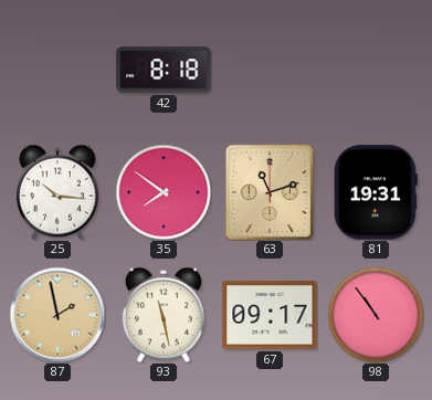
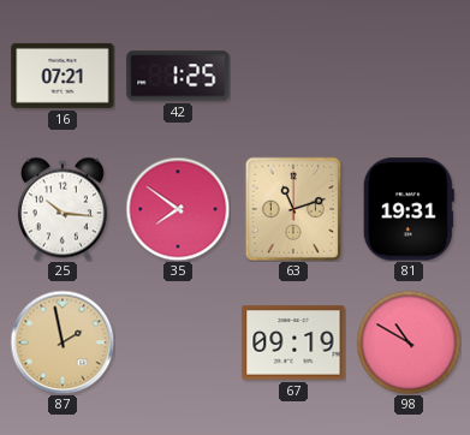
16: none -> 07:21
42: 8:18 -> 1:25
93: 11:28 -> none
67: 09:17 -> 09:19
98: 10:54 -> 10:50
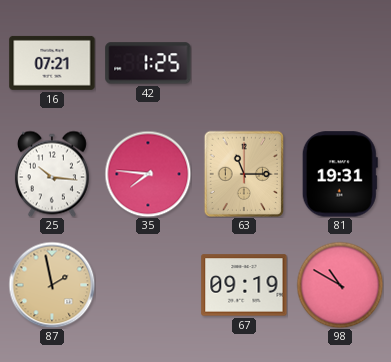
35: 7:51 -> 7:46
63: 11:12 -> 11:15
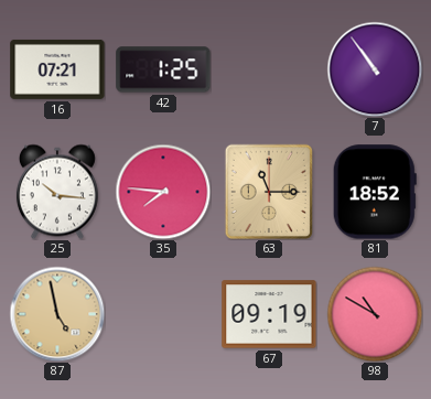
7: none -> 10:54
81: 19:31 -> 18:52
87: 1:58 -> 4:58
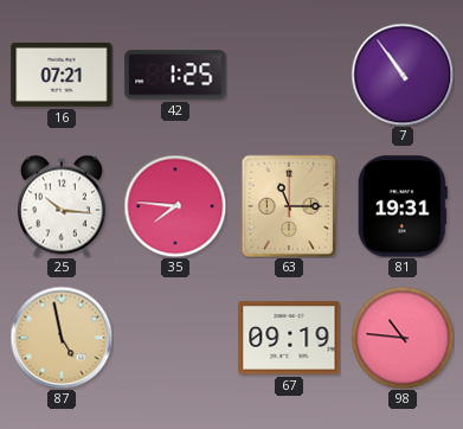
81: 18:52 -> 19:31
98: 10:50 -> 10:46
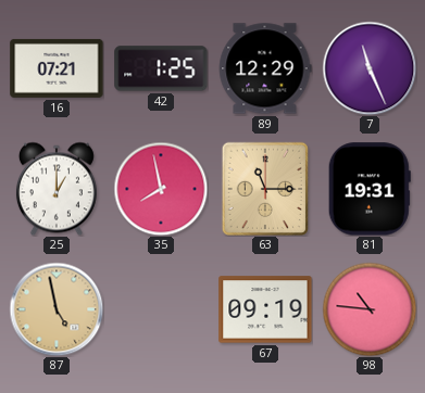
89: none -> 12:29
7: 10:54 -> 11:26
25: 10:16 -> 1:00
35: 7:46 -> 7:58
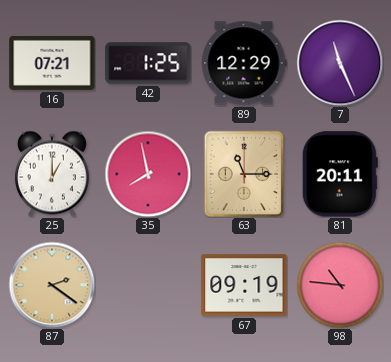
81: 19:31 -> 20:11
87: 4:58 -> 2:21
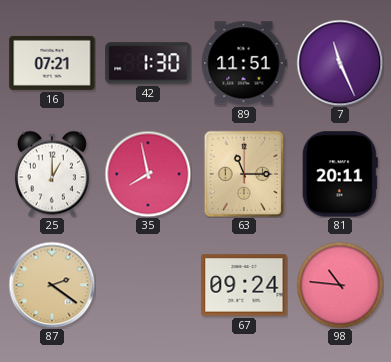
42: 1:25 -> 1:30
89: 12:29 -> 11:51
67: 09:19 -> 09:24
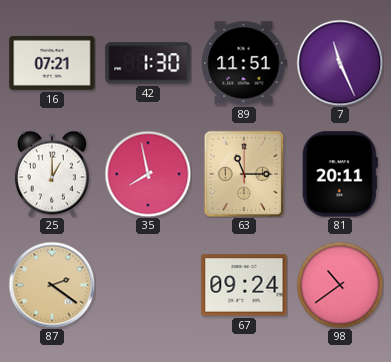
98: 10:46 -> 10:39
